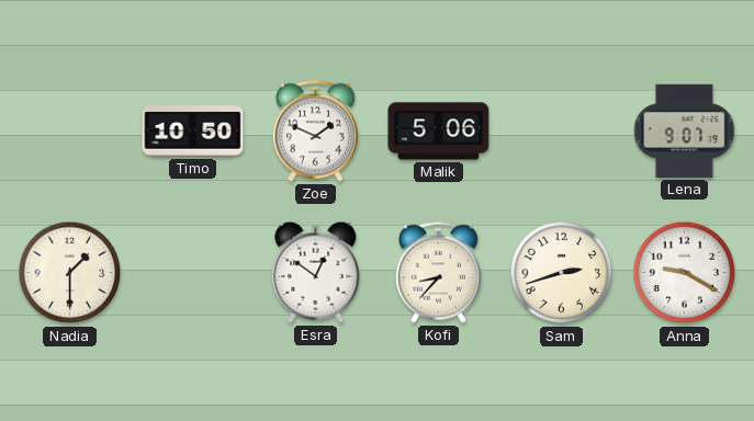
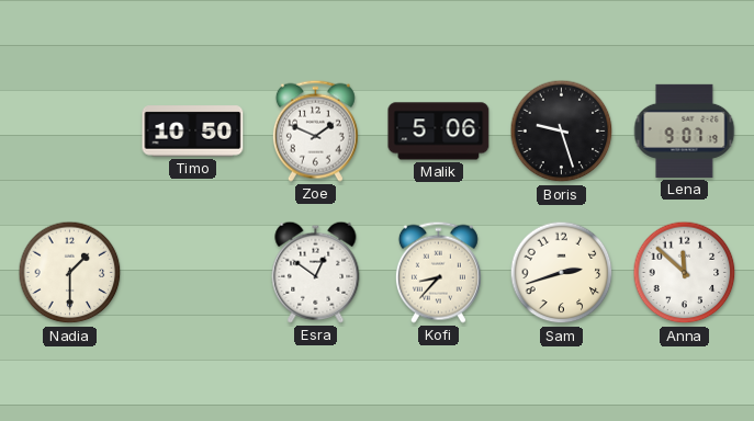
Boris: none -> 9:27
Anna: 9:20 -> 11:52
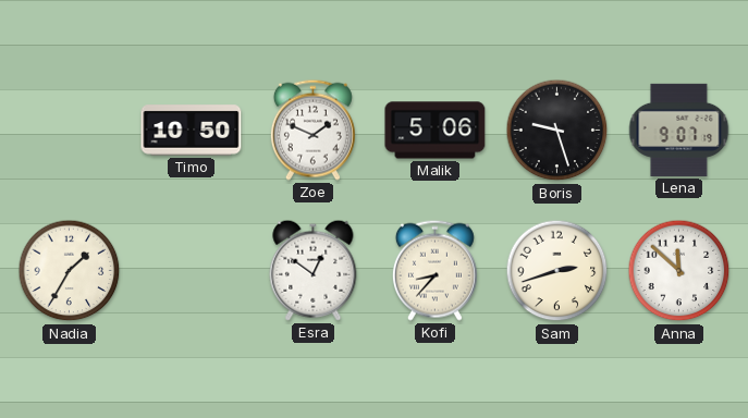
Nadia: 1:30 -> 1:35
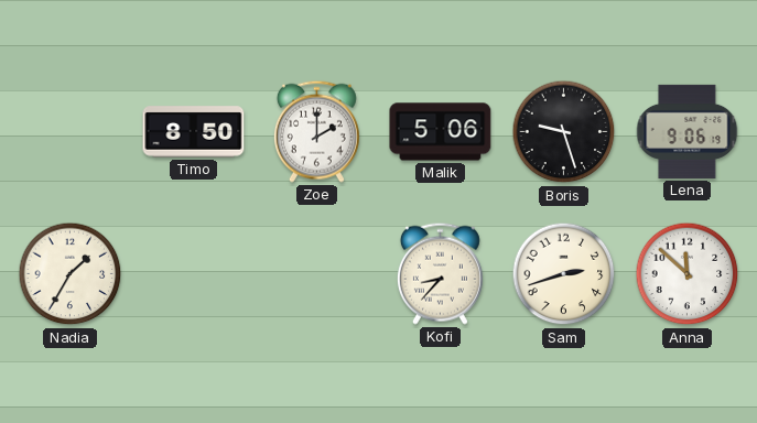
Timo: 10:50 -> 8:50
Zoe: 1:49 -> 2:00
Lena: 9:07 -> 9:06
Esra: 12:51 -> none
